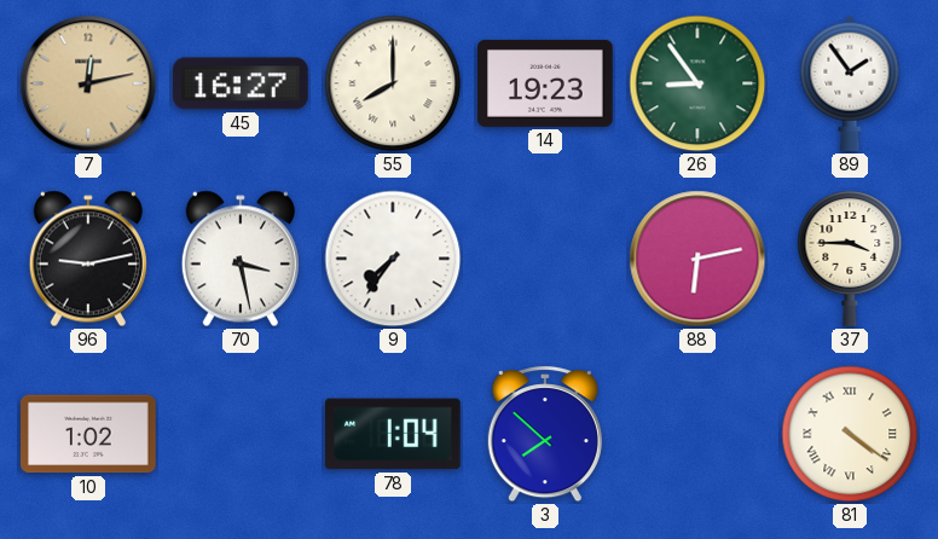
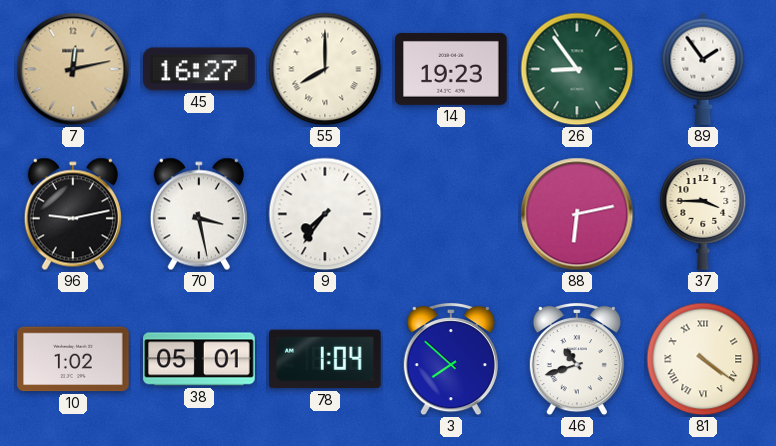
38: none -> 05:01
46: none -> 10:42
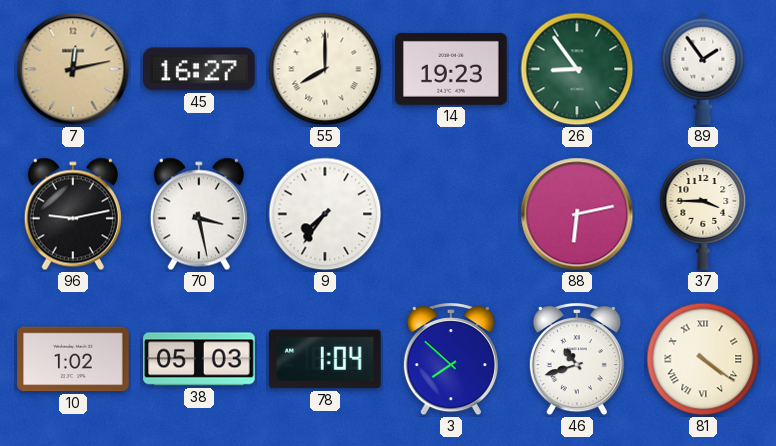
38: 05:01 -> 05:03
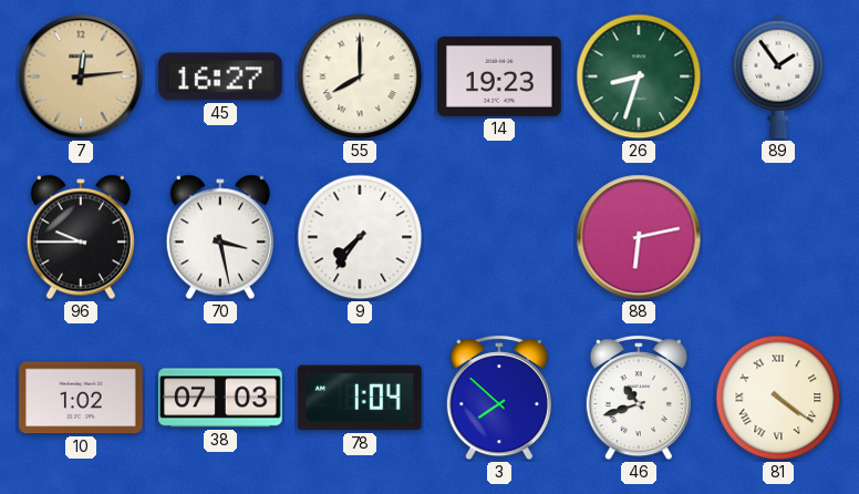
7: 12:13 -> 12:14
26: 8:54 -> 8:33
96: 9:13 -> 9:45
37: 3:45 -> none
38: 05:03 -> 07:03
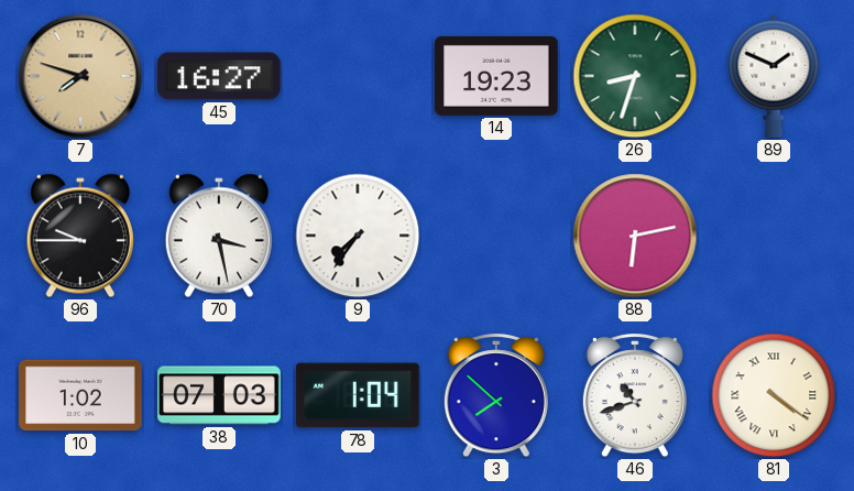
7: 12:14 -> 7:48
55: 8:00 -> none
89: 1:54 -> 1:49
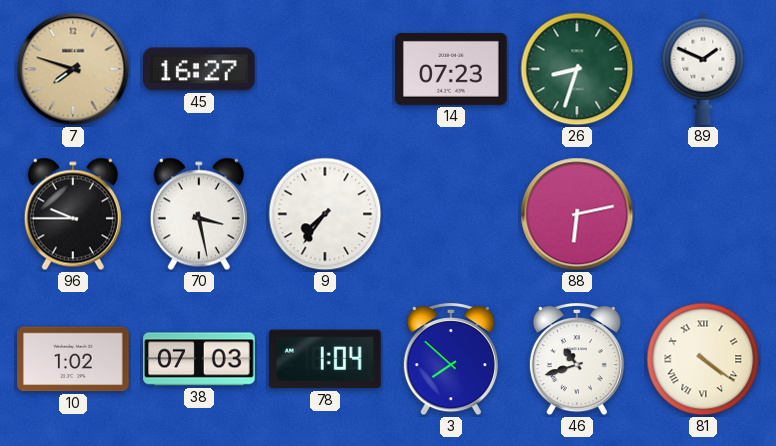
14: 19:23 -> 07:23
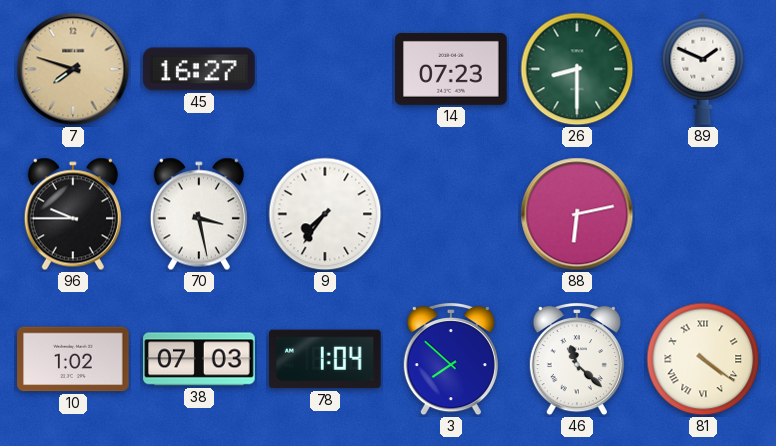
26: 8:33 -> 8:30
46: 10:42 -> 11:22
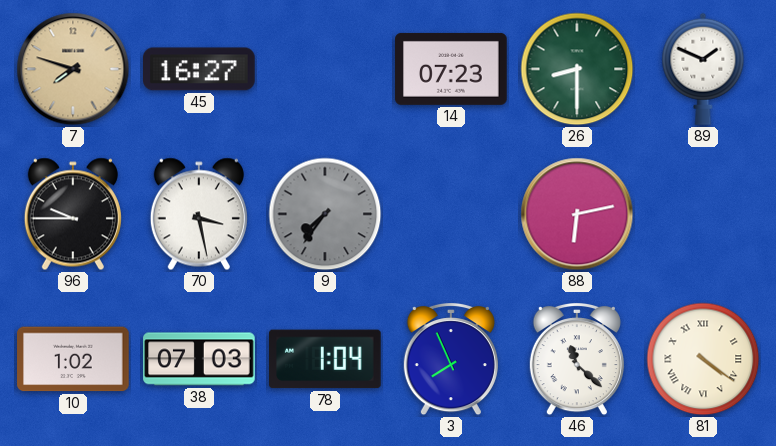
9 dial: white -> grey
3: 7:52 -> 7:56
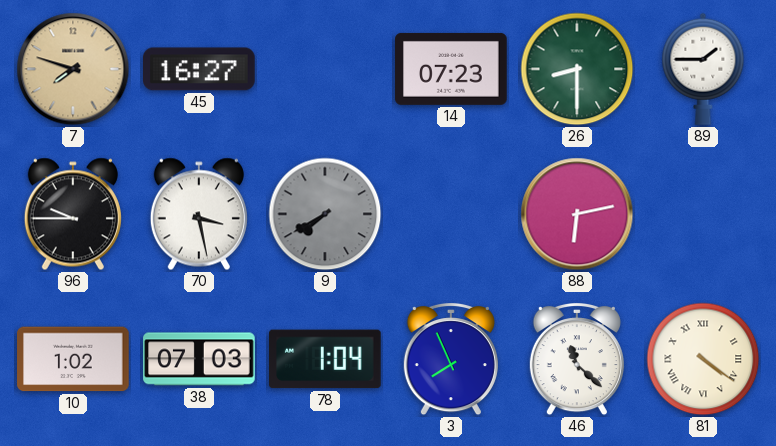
89: 1:49 -> 1:45
9: 7:36 -> 7:40
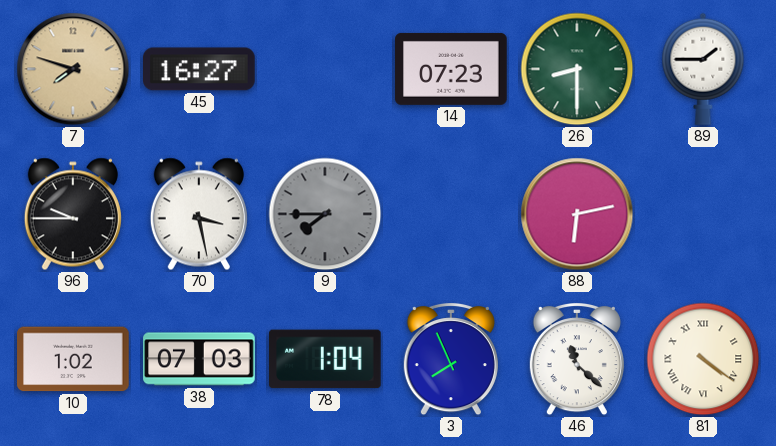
9: 7:40 -> 7:45
